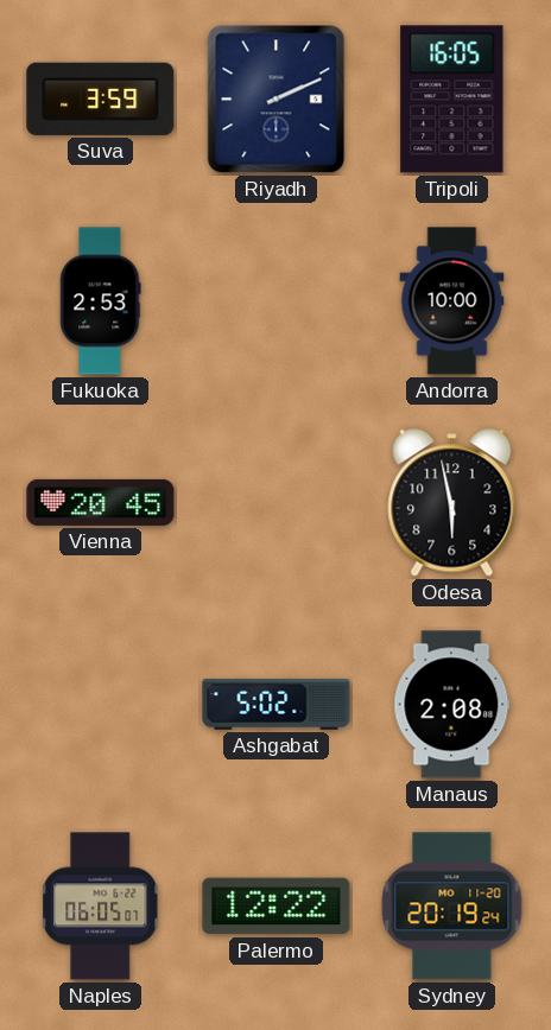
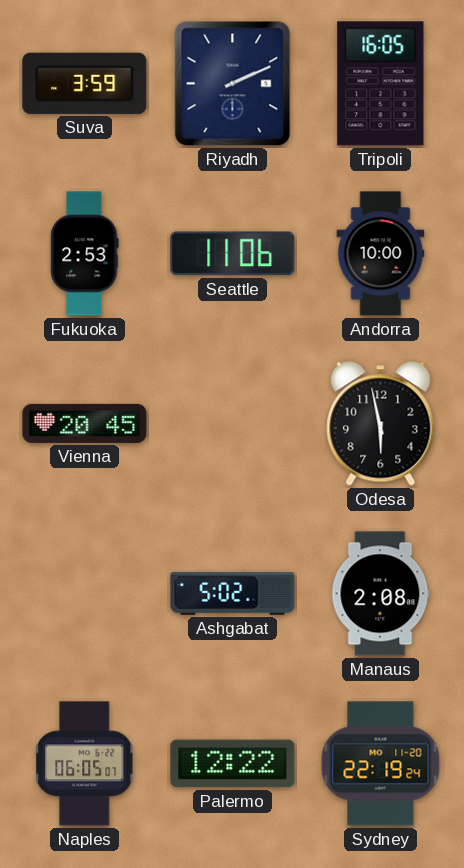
Seattle: none -> 11:06
Sydney: 20:19 -> 22:19
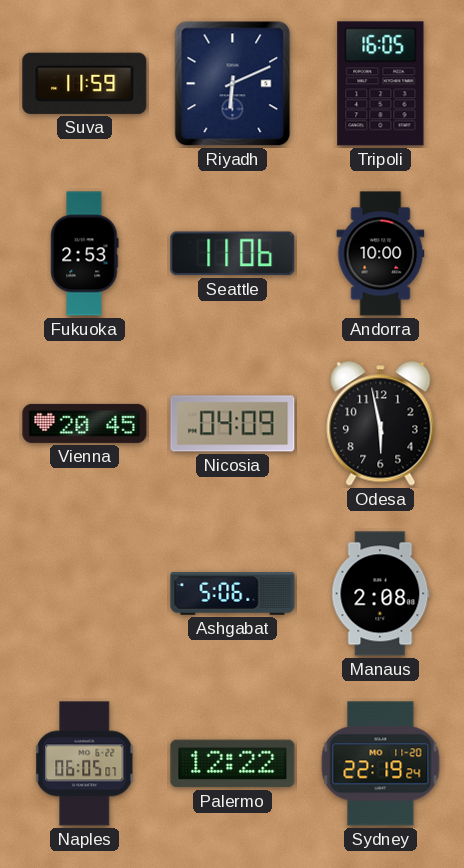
Suva: 3:59 -> 11:59
Riyadh: 2:11 -> 6:11
Nicosia: none -> 04:09
Ashgabat: 5:02 -> 5:06
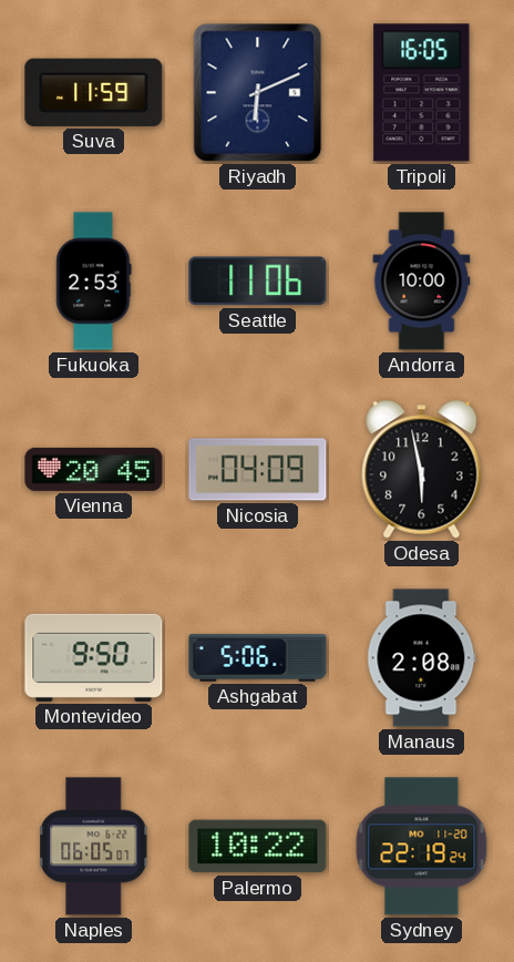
Montevideo: none -> 9:50
Palermo: 12:22 -> 10:22
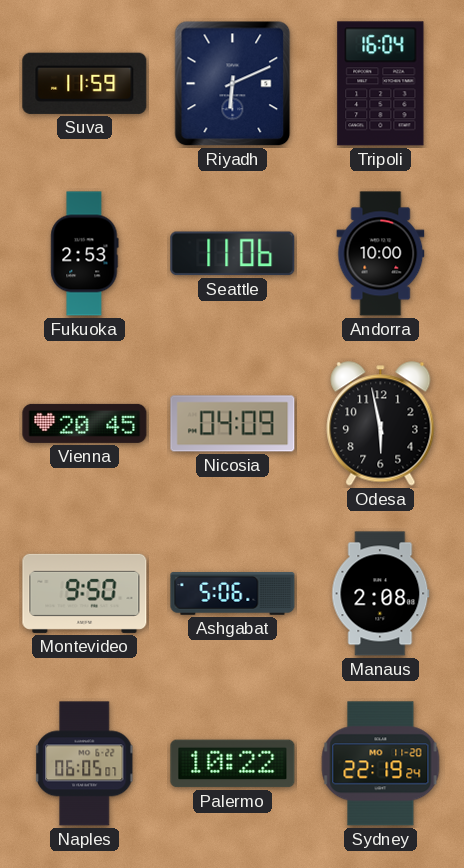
Tripoli: 16:05 -> 16:04
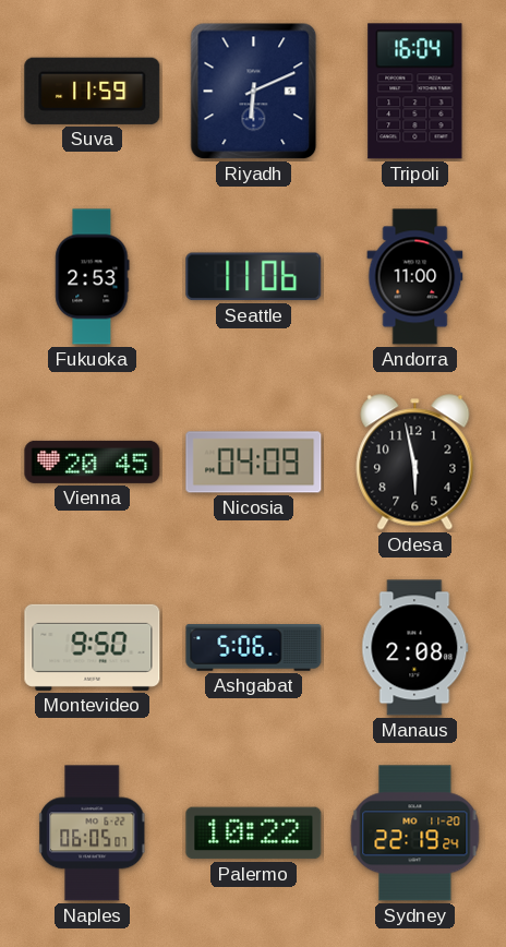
Andorra: 10:00 -> 11:00
